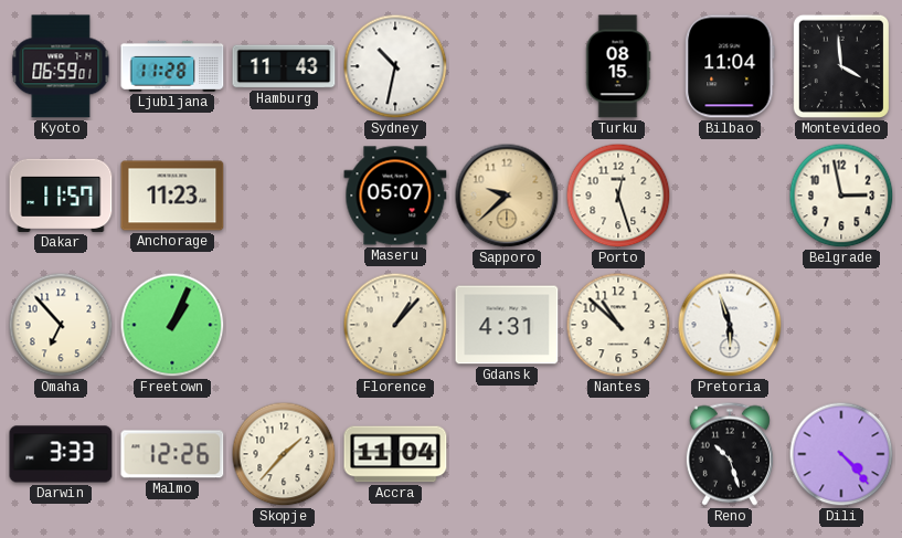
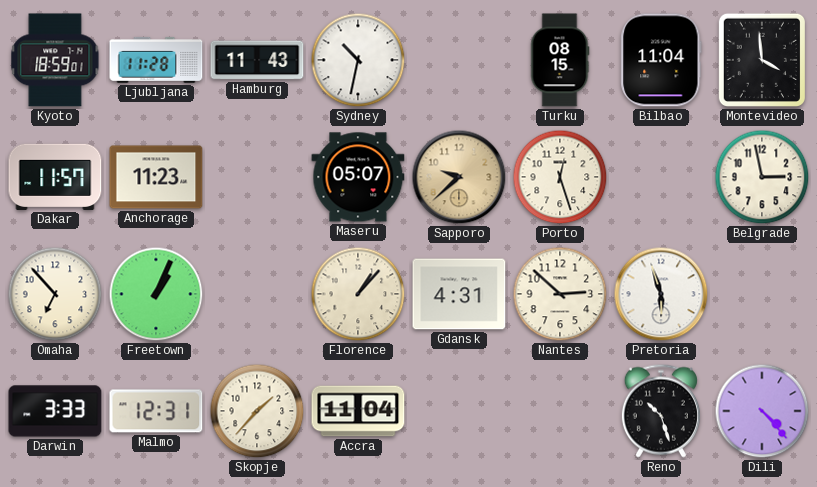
Kyoto: 06:59 -> 18:59
Nantes: 10:52 -> 2:52
Malmo: 12:26 -> 12:31
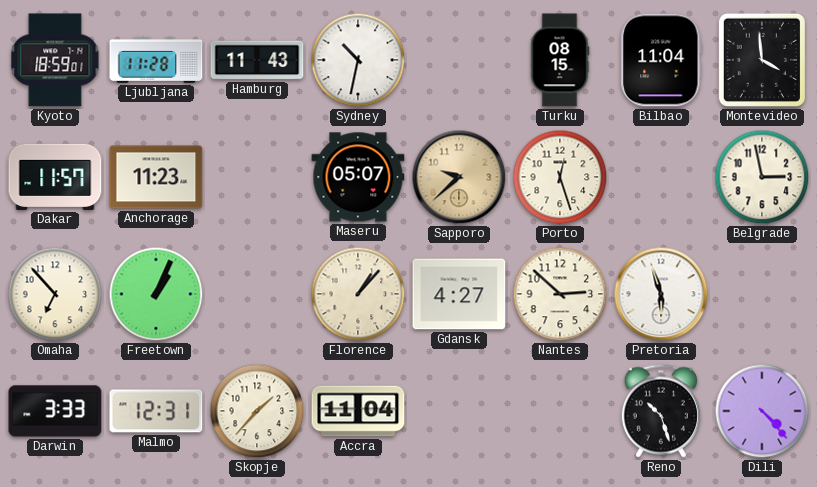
Gdansk: 4:31 -> 4:27
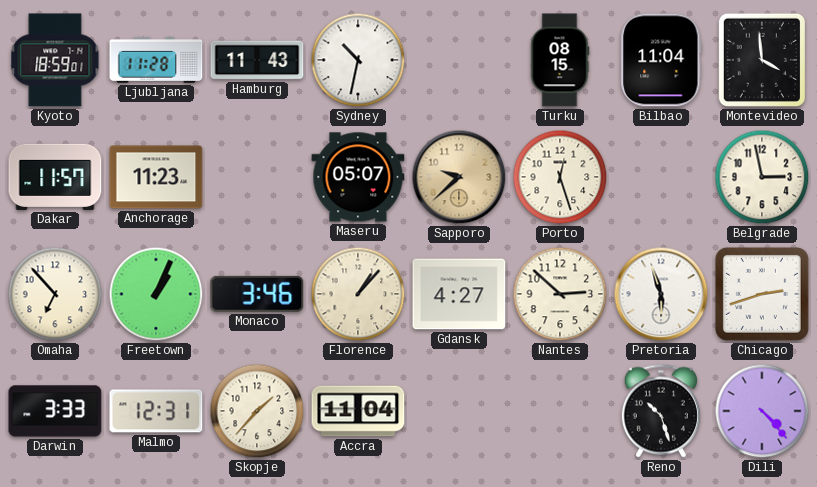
Monaco: none -> 3:46
Chicago: none -> 2:42
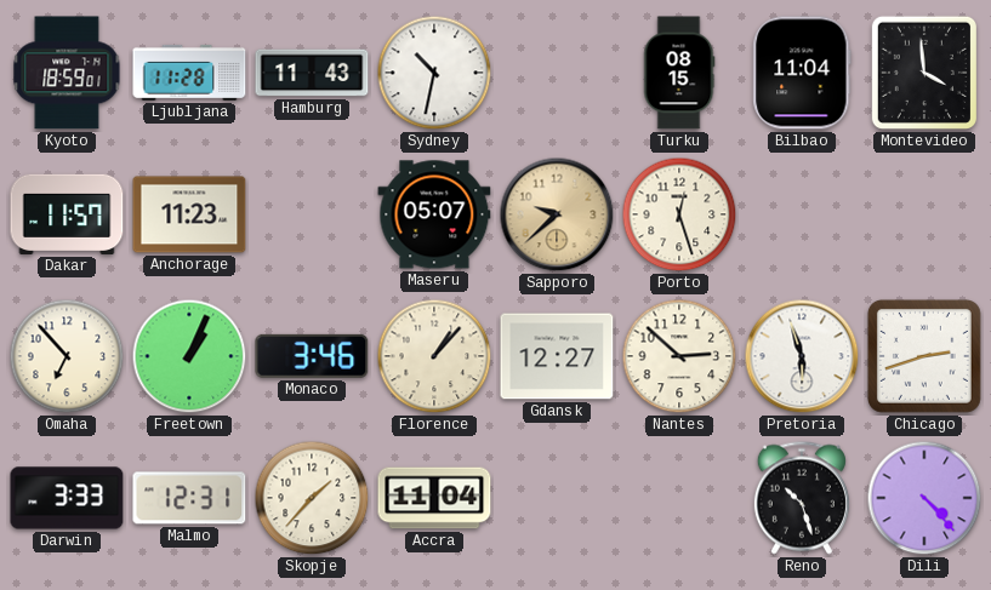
Belgrade: 2:58 -> none
Gdansk: 4:27 -> 12:27
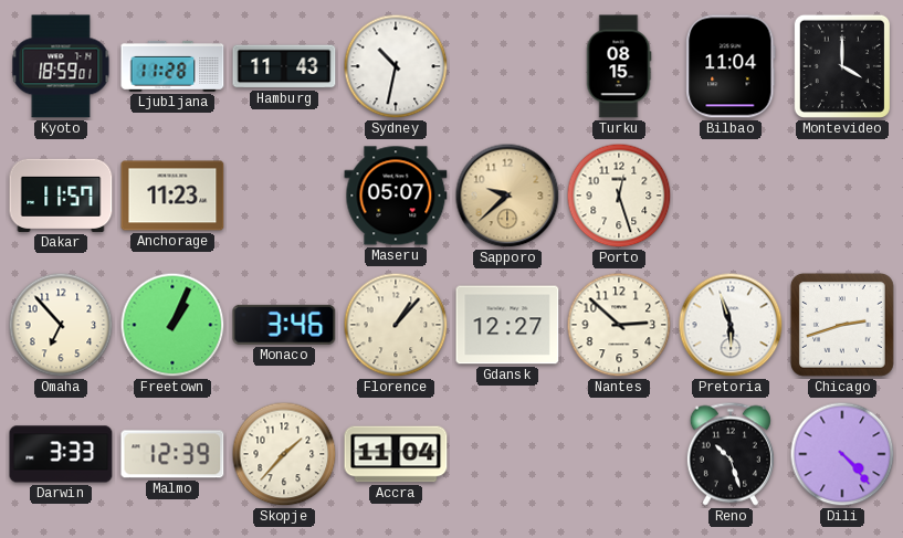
Montevideo: 3:59 -> 4:00
Malmo: 12:31 -> 12:39
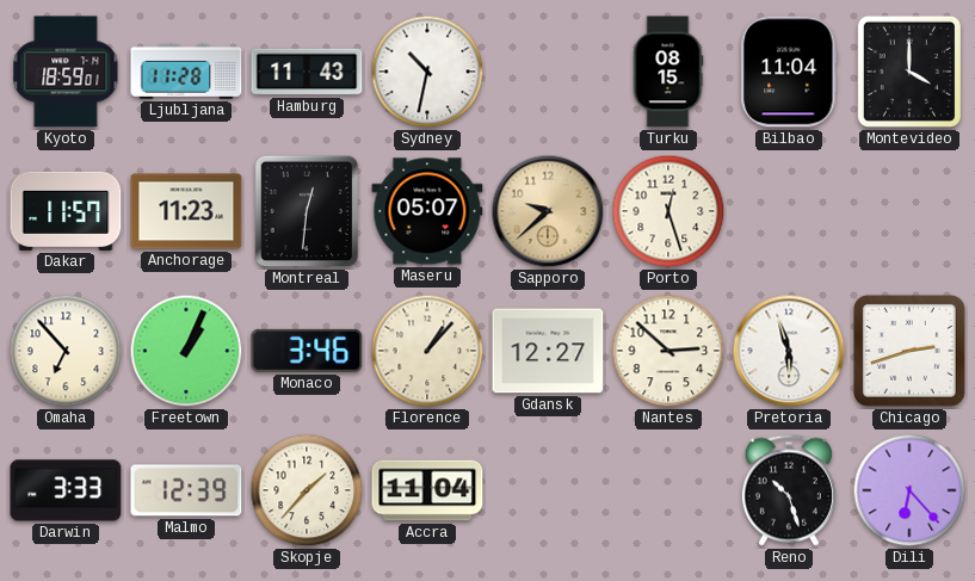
Montreal: none -> 12:31
Dili: 4:23 -> 6:23
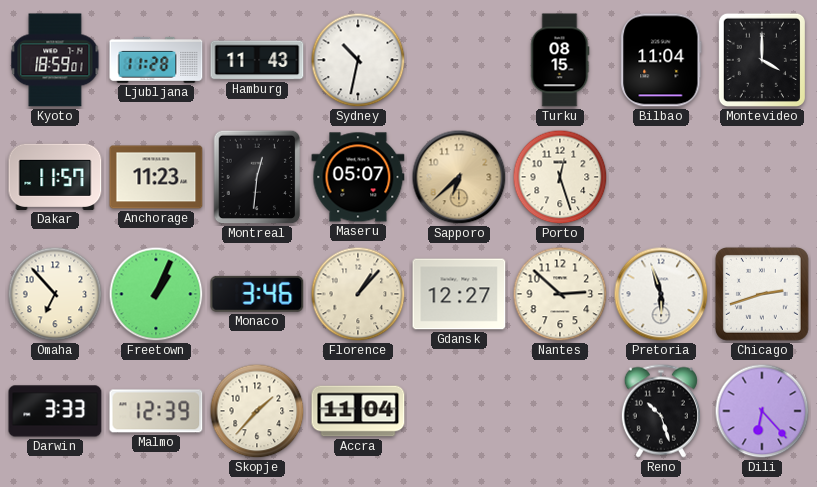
Sapporo: 9:38 -> 6:38
